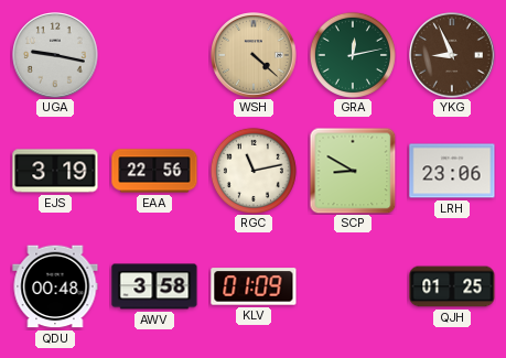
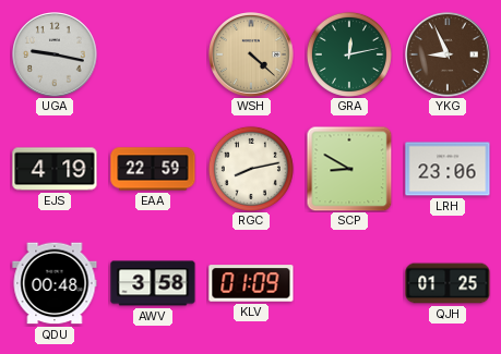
EJS: 3:19 -> 4:19
EAA: 22:56 -> 22:59
RGC: 11:13 -> 8:13
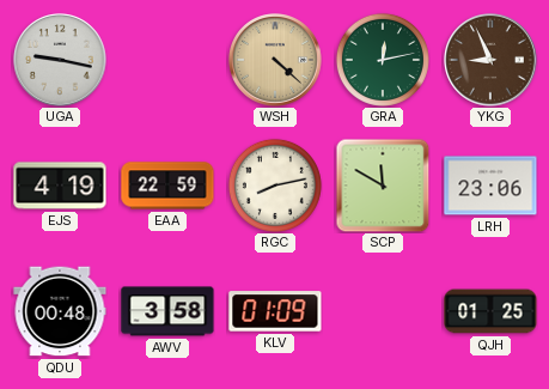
SCP: 8:50 -> 11:50
